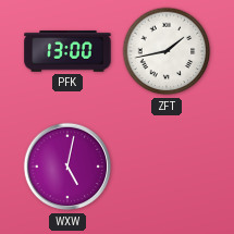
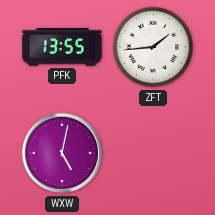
PFK: 13:00 -> 13:55
ZFT: 1:43 -> 1:44
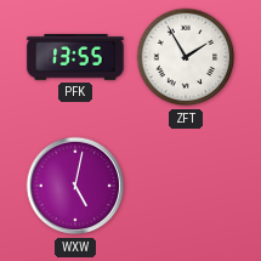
ZFT: 1:44 -> 1:55
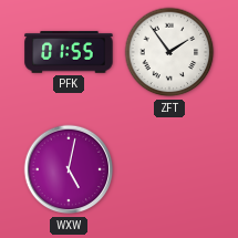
PFK: 13:55 -> 01:55
ZFT: 1:55 -> 1:54
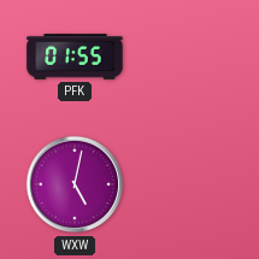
ZFT: 1:54 -> none
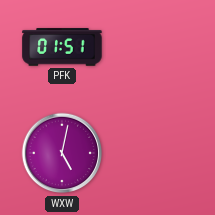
PFK: 01:55 -> 01:51
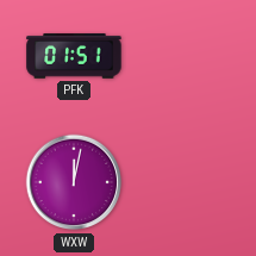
WXW: 5:02 -> 12:02
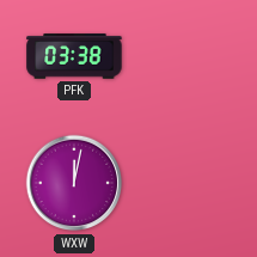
PFK: 01:51 -> 03:38
